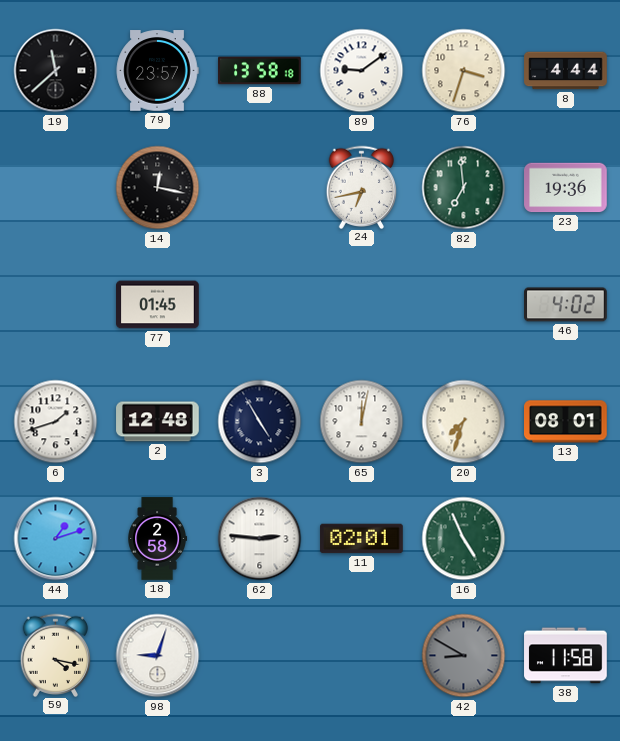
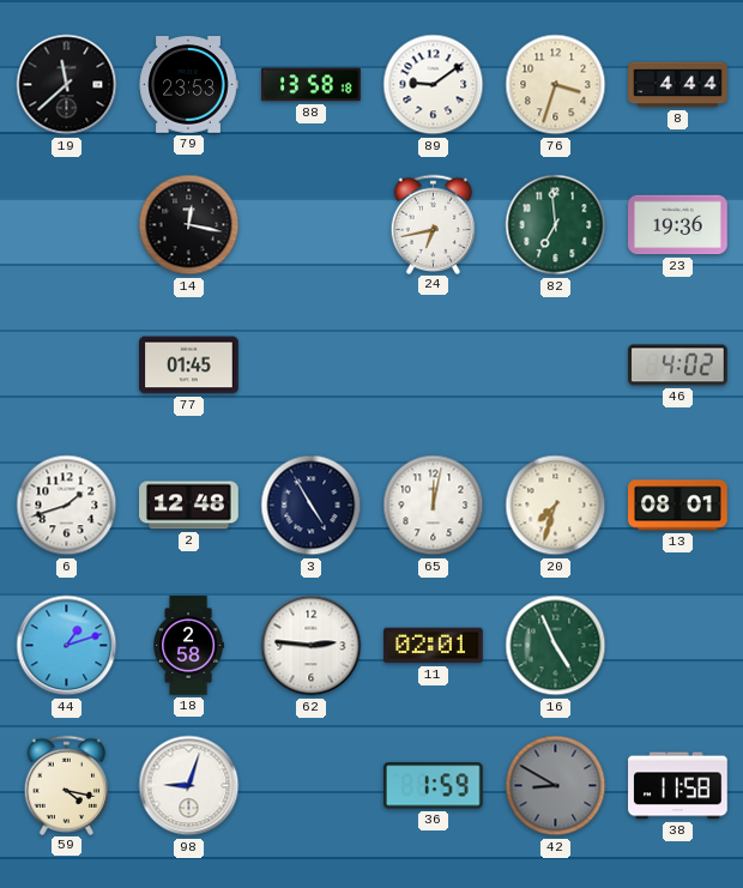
79: 23:57 -> 23:53
36: none -> 1:59
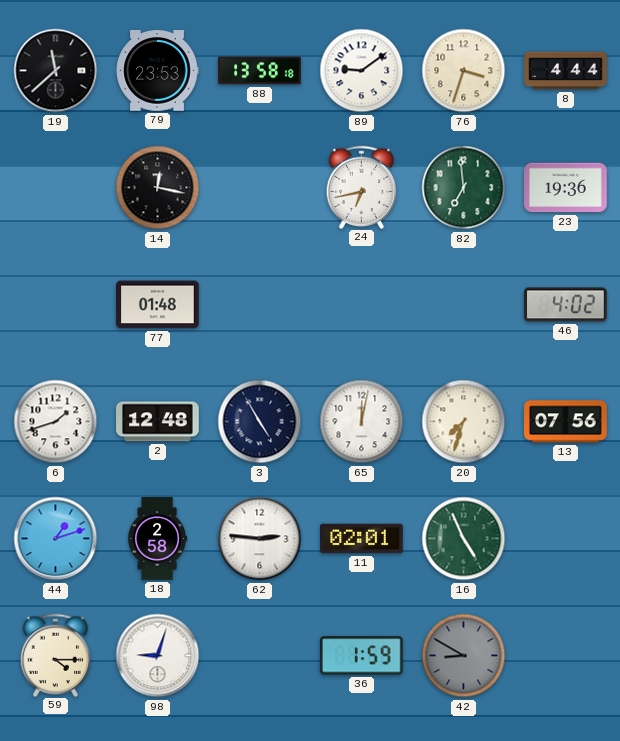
77: 01:45 -> 01:48
13: 08:01 -> 07:56
59: 4:17 -> 4:15
38: 11:58 -> none
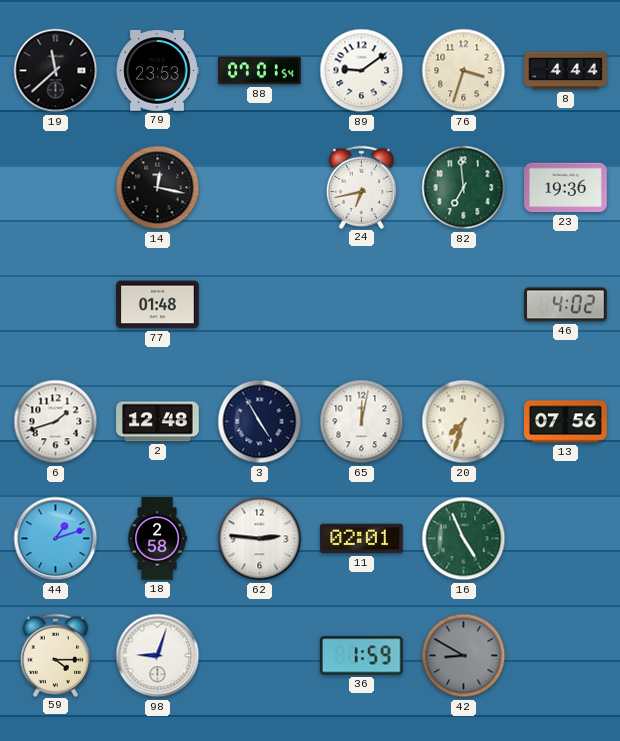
88: 13:58 -> 07:01
